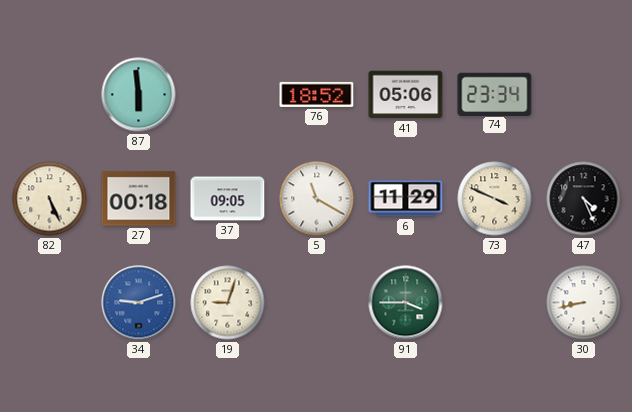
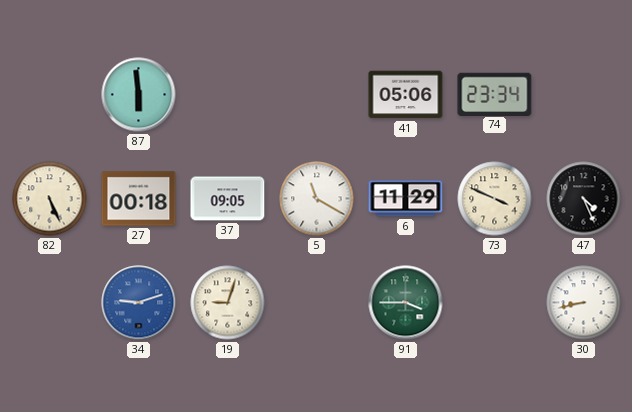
76: 18:52 -> none
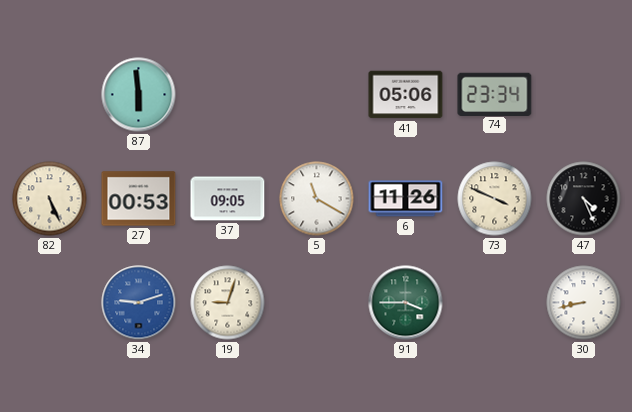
27: 00:18 -> 00:53
6: 11:29 -> 11:26
